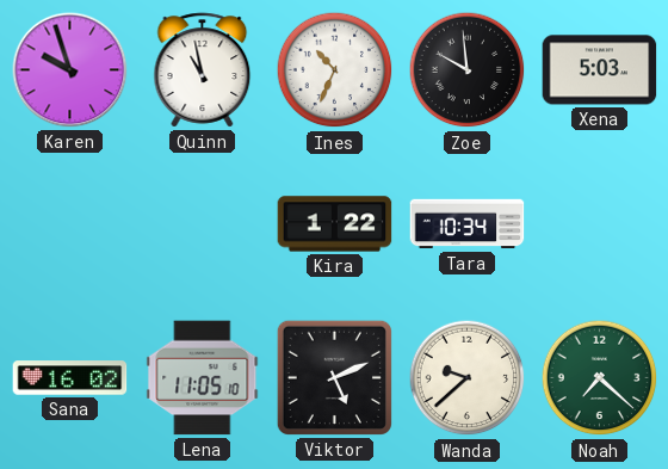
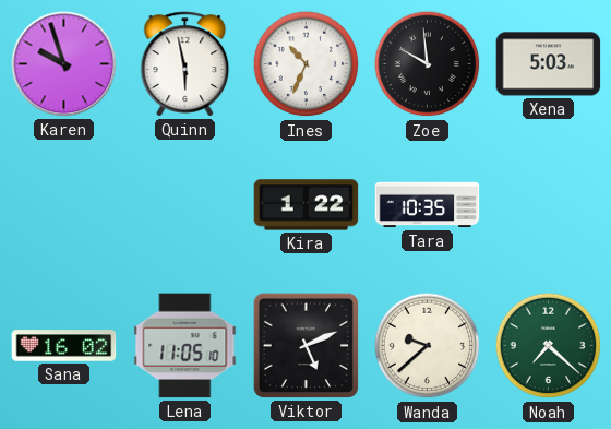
Quinn: 10:58 -> 5:58
Tara: 10:34 -> 10:35
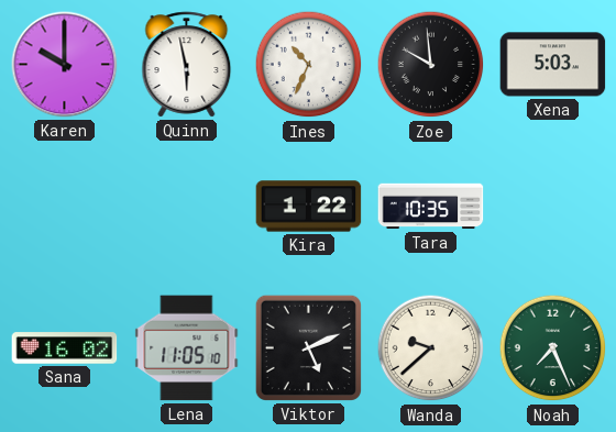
Karen: 9:57 -> 10:00
Noah: 7:22 -> 7:26
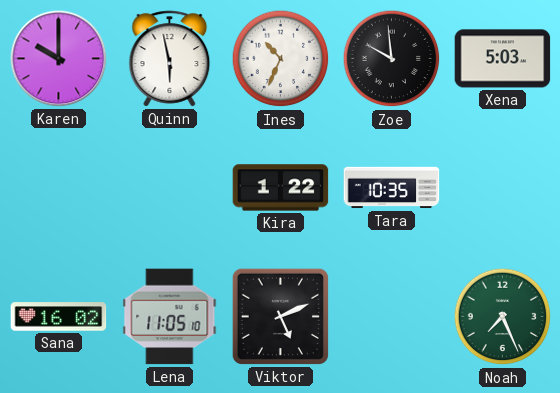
Wanda: 9:38 -> none
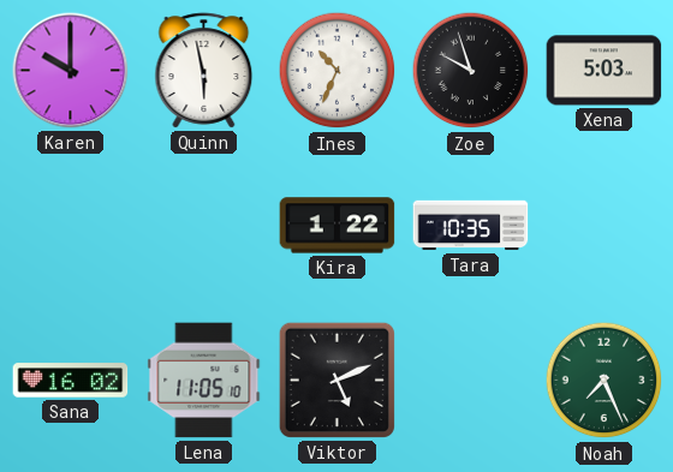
Zoe: 9:59 -> 9:57
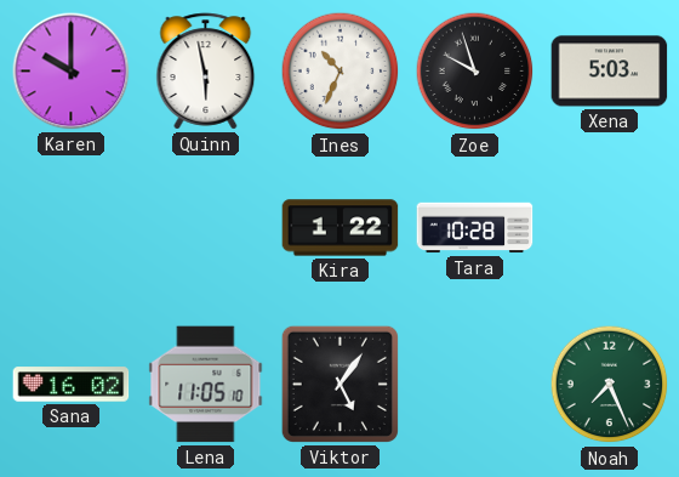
Tara: 10:35 -> 10:28
Viktor: 5:11 -> 5:06
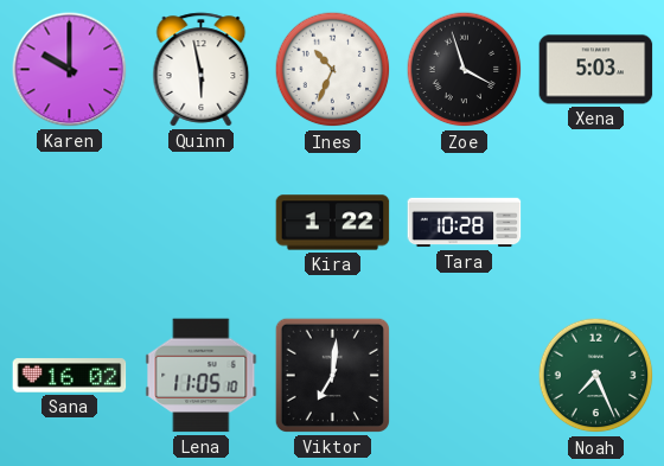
Zoe: 9:57 -> 3:57
Viktor: 5:06 -> 7:01
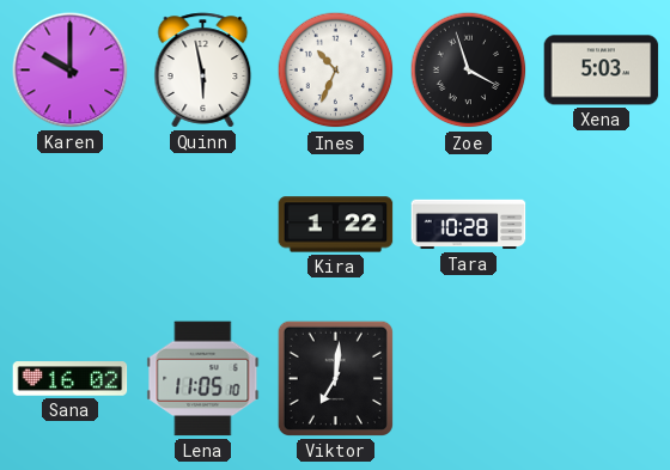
Noah: 7:26 -> none
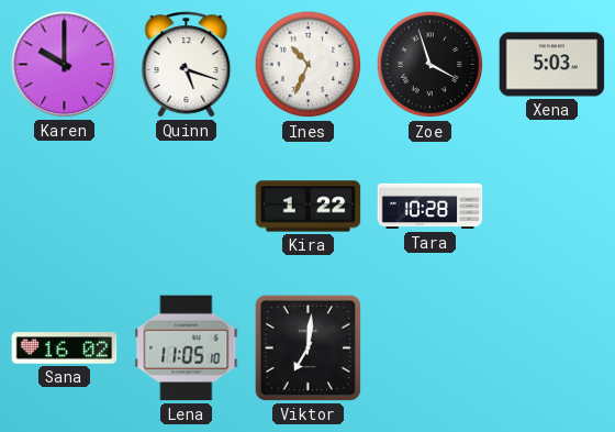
Quinn: 5:58 -> 5:18
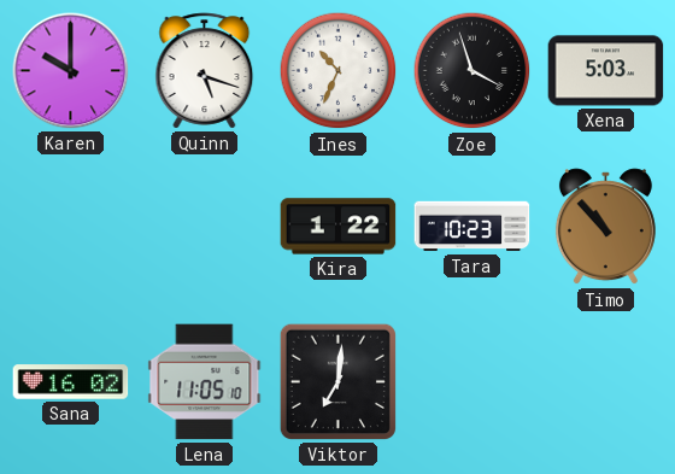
Tara: 10:28 -> 10:23
Timo: none -> 10:53
